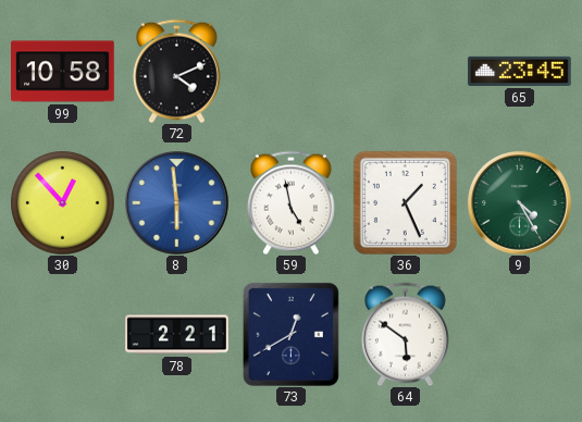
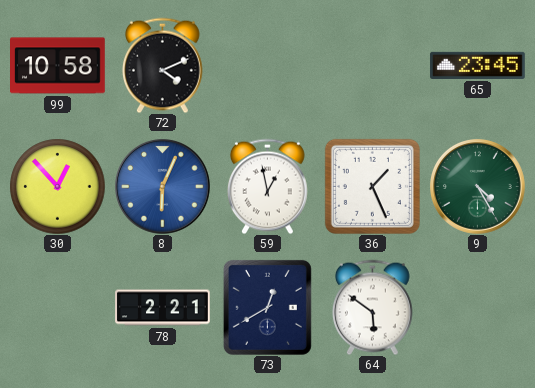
8: 5:59 -> 6:04
59: 4:58 -> 12:58
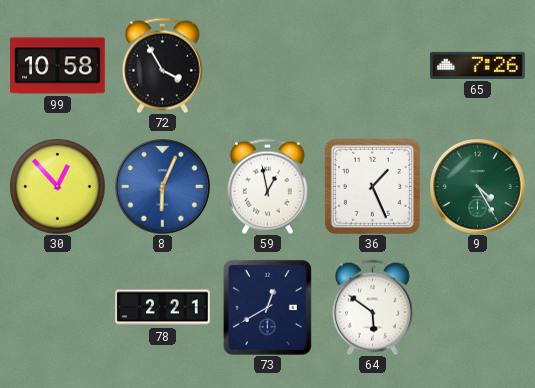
72: 4:11 -> 3:55
65: 23:45 -> 7:26
